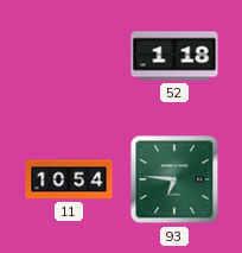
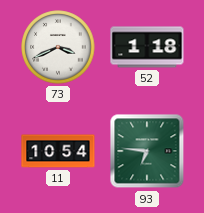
73: none -> 3:41
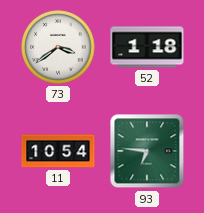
73: 3:41 -> 3:39
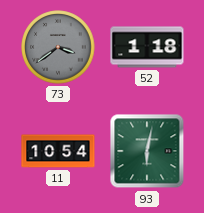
73 dial: white -> grey
93: 6:46 -> 6:02
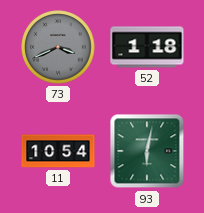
73: 3:39 -> 3:41
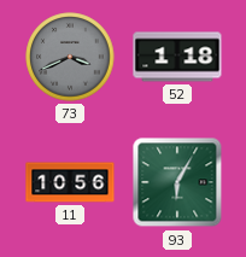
11: 10:54 -> 10:56
93: 6:02 -> 6:05
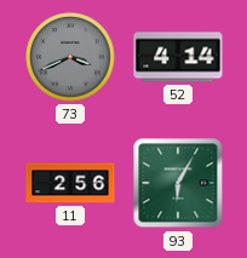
52: 1:18 -> 4:14
11: 10:56 -> 2:56
